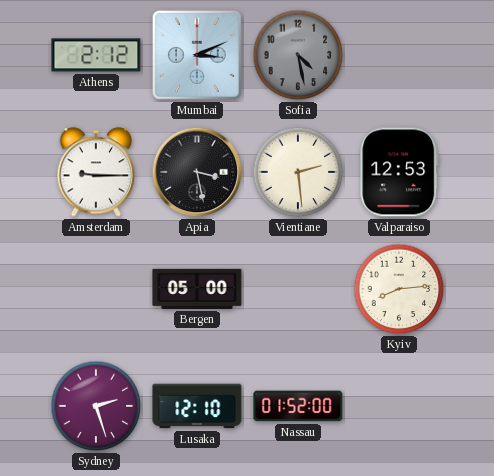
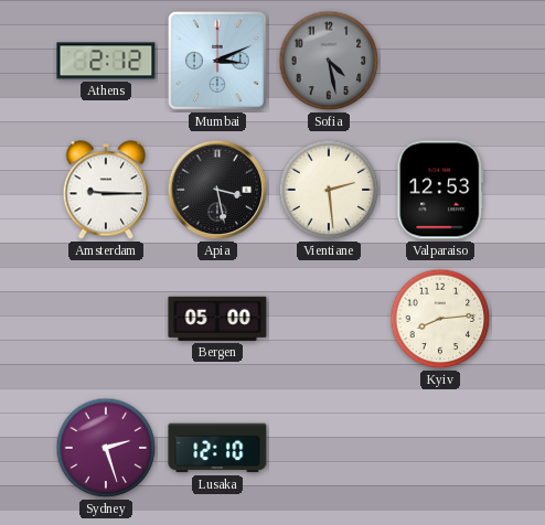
Nassau: 01:52 -> none
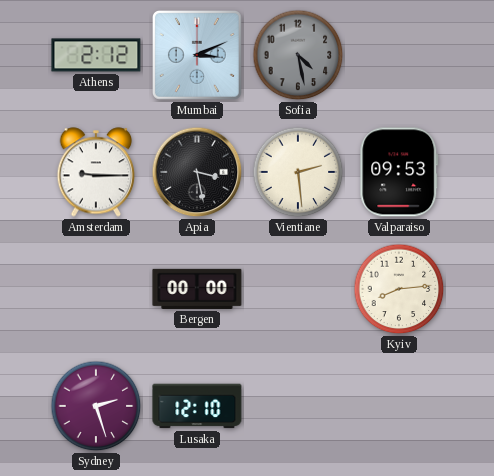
Valparaiso: 12:53 -> 09:53
Bergen: 05:00 -> 00:00
